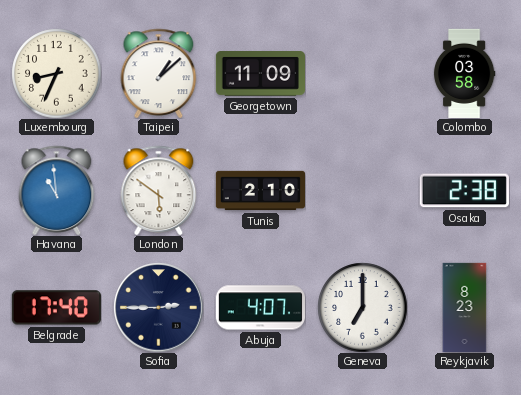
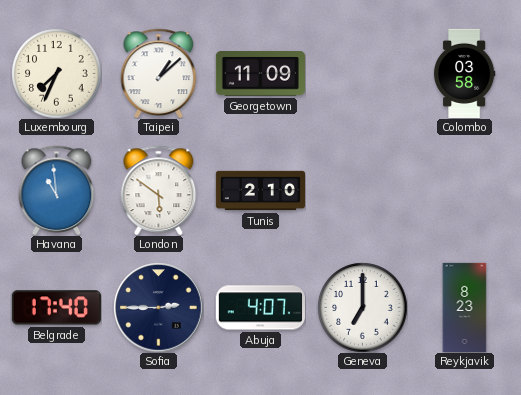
Luxembourg: 8:34 -> 7:34
Osaka: 2:38 -> none
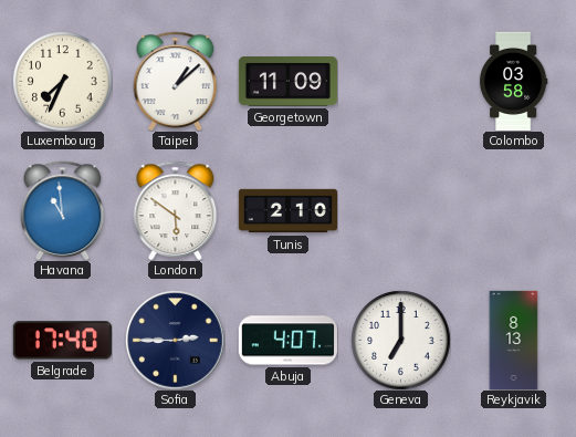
Reykjavik: 8:23 -> 8:13
